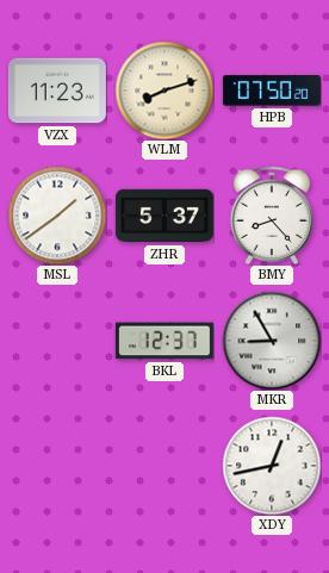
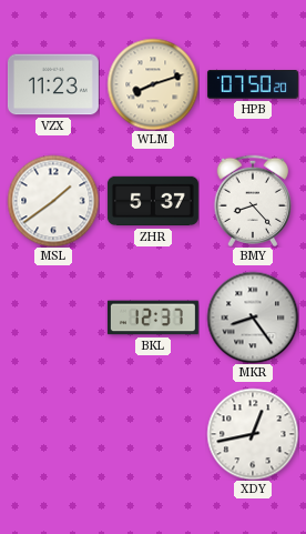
MKR: 8:55 -> 8:24
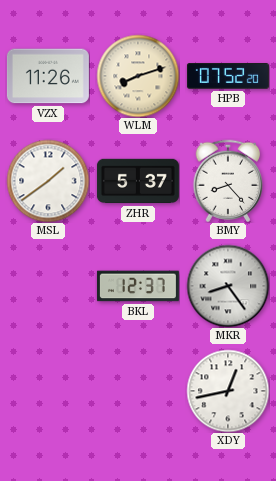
VZX: 11:23 -> 11:26
HPB: 07:50 -> 07:52
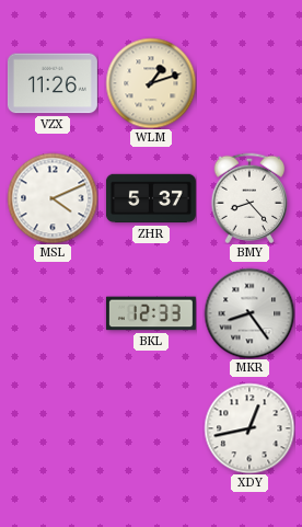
WLM: 8:12 -> 1:12
HPB: 07:52 -> none
MSL: 1:39 -> 4:11
BKL: 12:37 -> 12:33
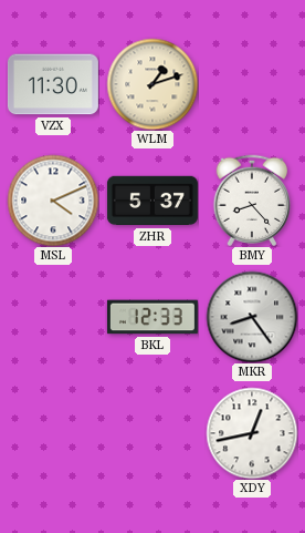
VZX: 11:26 -> 11:30
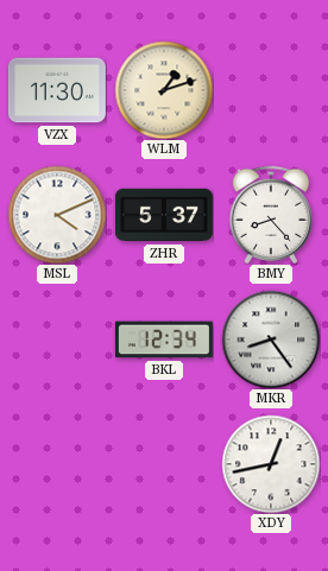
BKL: 12:33 -> 12:34
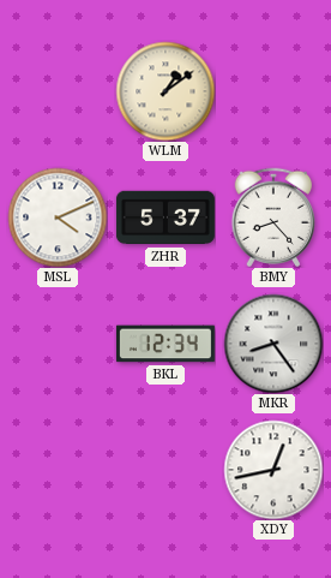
VZX: 11:30 -> none
WLM: 1:12 -> 1:09
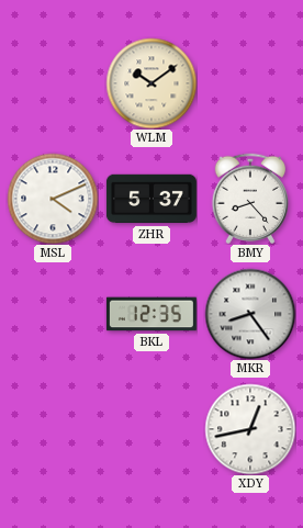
WLM: 1:09 -> 10:09
BKL: 12:34 -> 12:35
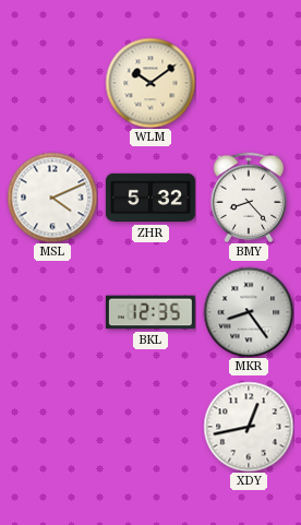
ZHR: 5:37 -> 5:32
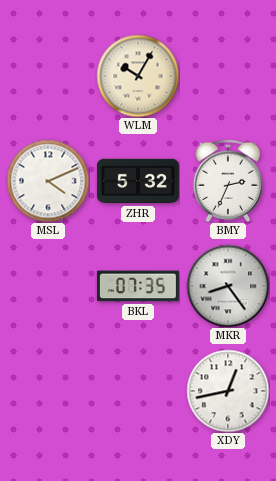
WLM: 10:09 -> 10:05
BMY: 8:23 -> 2:34
BKL: 12:35 -> 07:35
